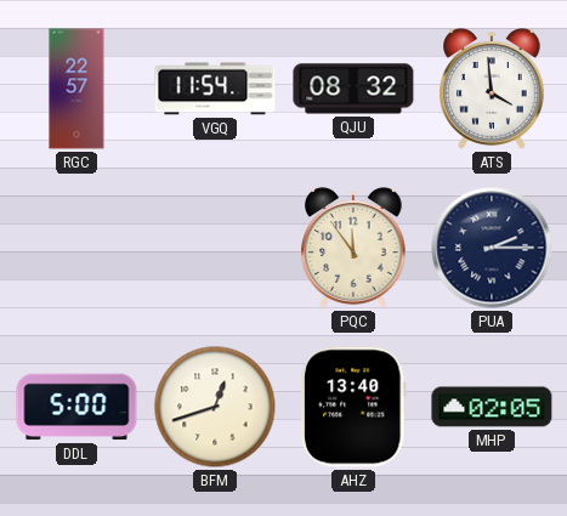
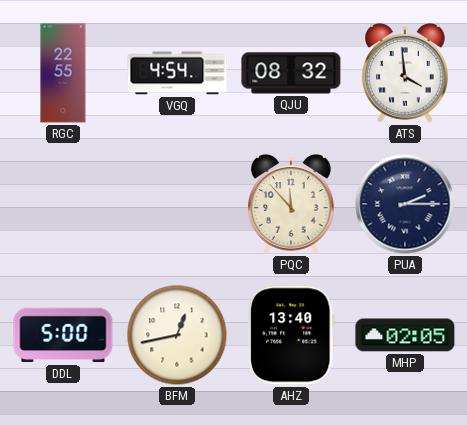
RGC: 22:57 -> 22:55
VGQ: 11:54 -> 4:54
PQC: 11:54 -> 11:53
BFM: 12:42 -> 12:43
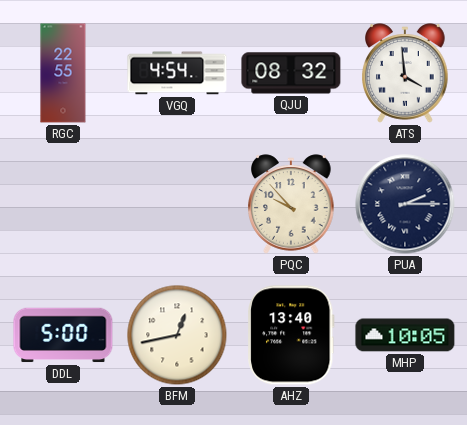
PQC: 11:53 -> 9:53
MHP: 02:05 -> 10:05
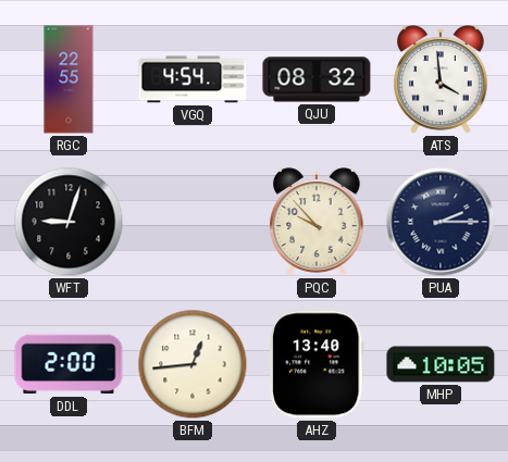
WFT: none -> 9:03
DDL: 5:00 -> 2:00
BFM: 12:43 -> 12:44
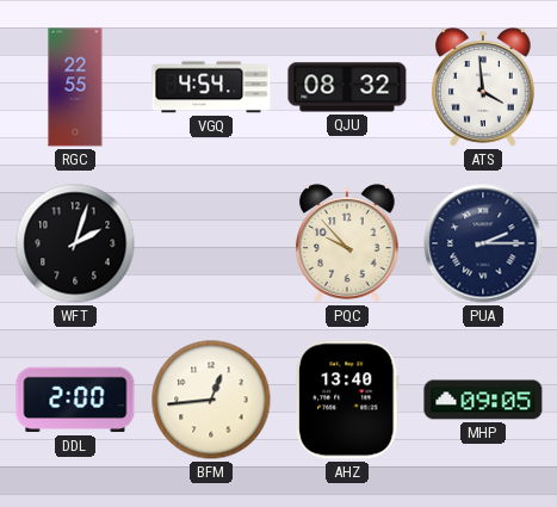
WFT: 9:03 -> 2:03
MHP: 10:05 -> 09:05
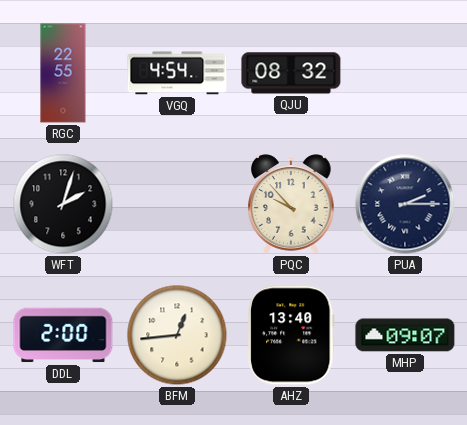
ATS: 3:59 -> none
MHP: 09:05 -> 09:07
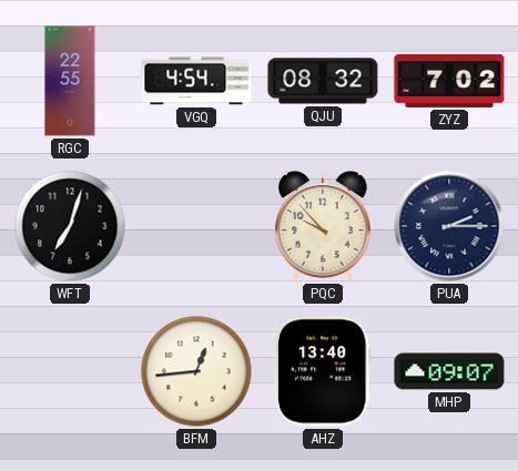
ZYZ: none -> 7:02
WFT: 2:03 -> 7:03
DDL: 2:00 -> none
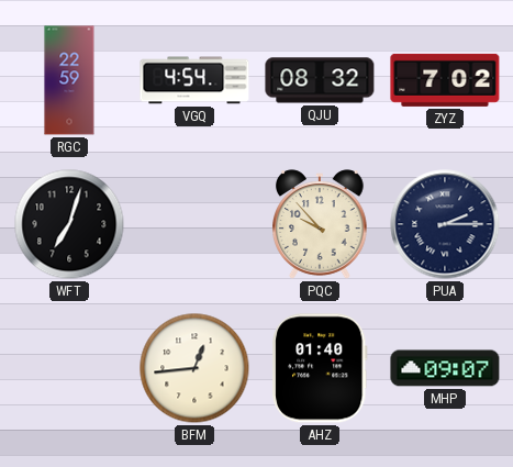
RGC: 22:55 -> 22:59
AHZ: 13:40 -> 01:40
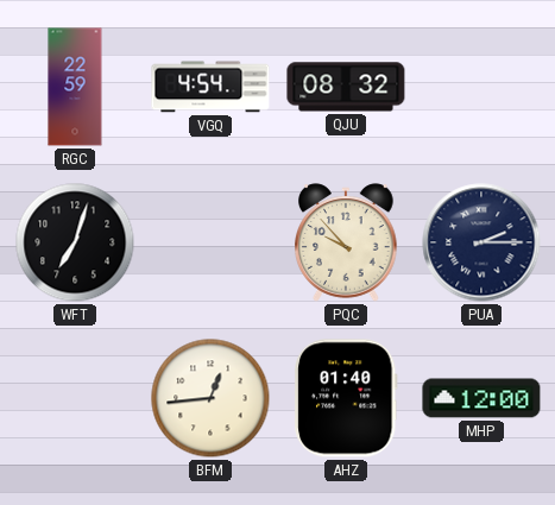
ZYZ: 7:02 -> none
MHP: 09:07 -> 12:00
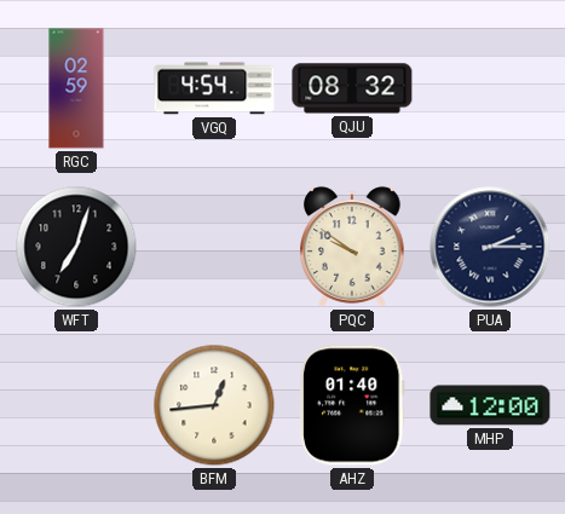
RGC: 22:59 -> 02:59
PQC: 9:53 -> 9:51
